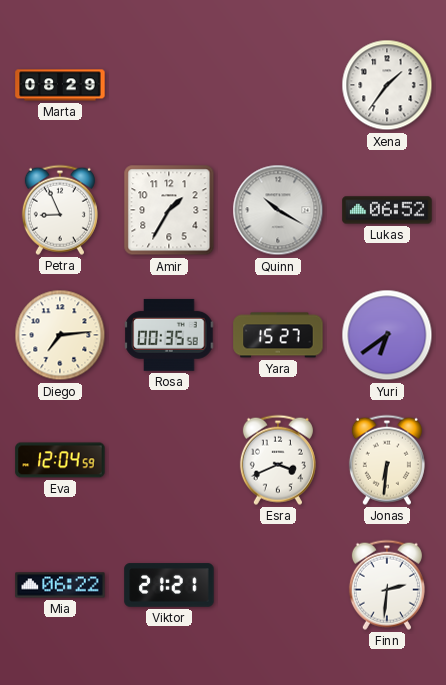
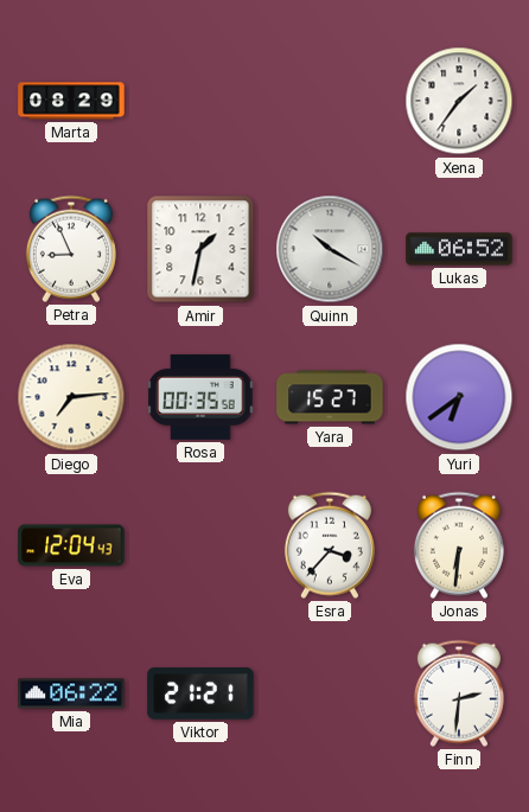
Amir: 1:35 -> 1:32
Eva: 12:04:59 -> 12:04:43
Esra: 3:41 -> 3:37
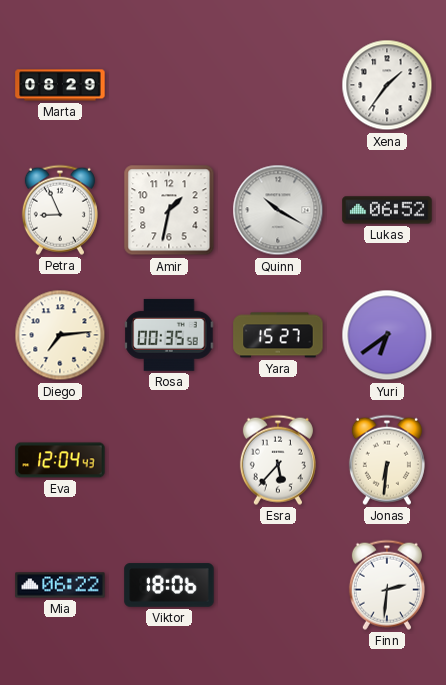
Esra: 3:37 -> 5:37
Viktor: 21:21 -> 18:06
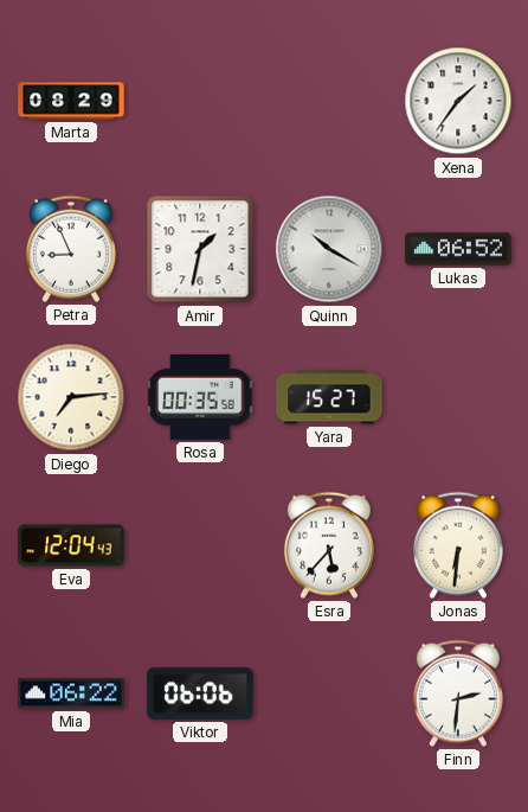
Yuri: 6:39 -> none
Viktor: 18:06 -> 06:06
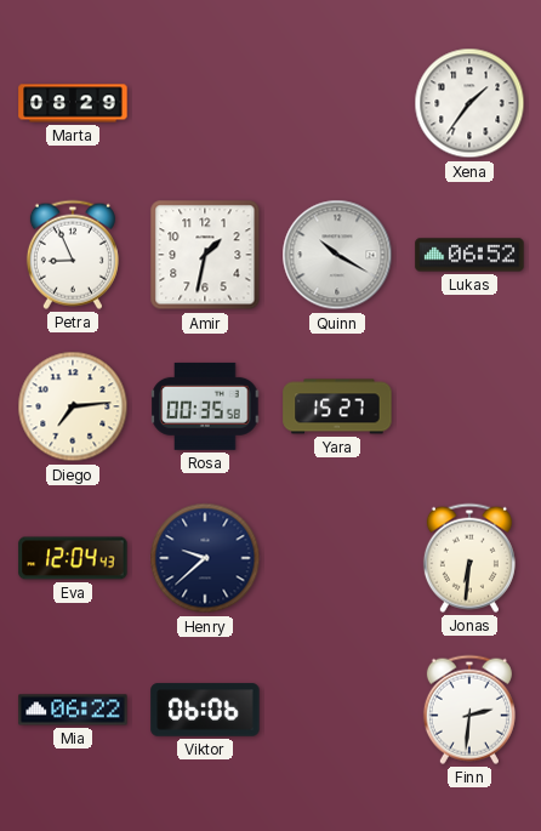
Henry: none -> 9:38
Esra: 5:37 -> none
